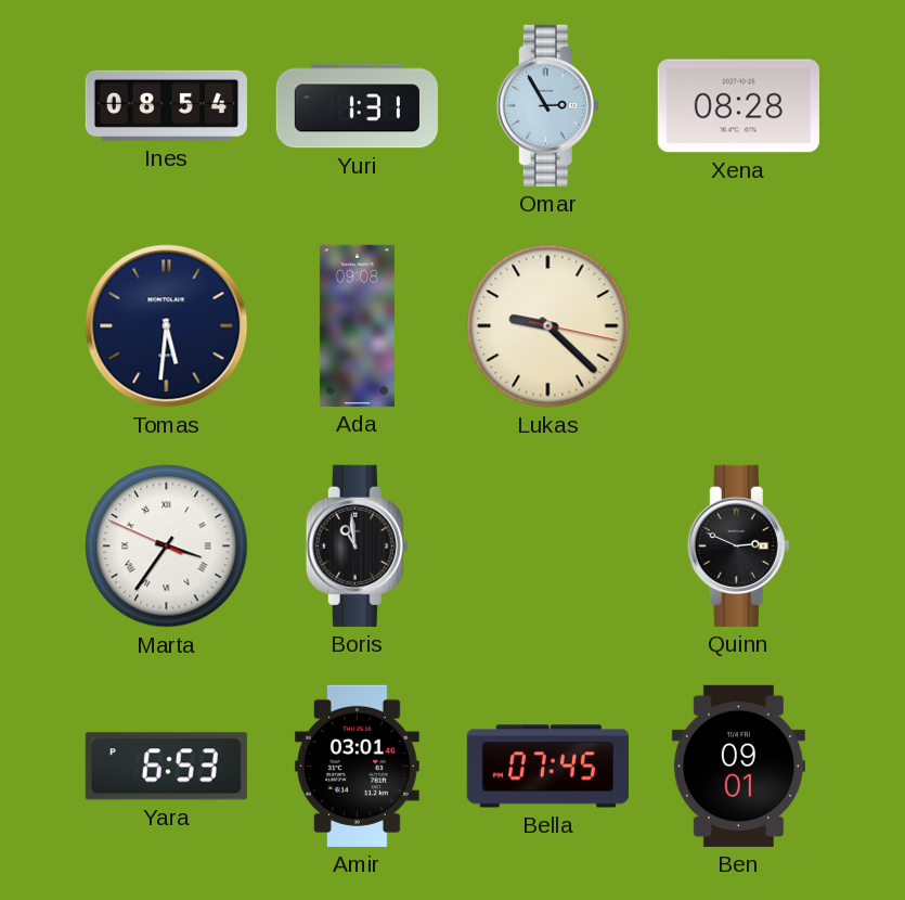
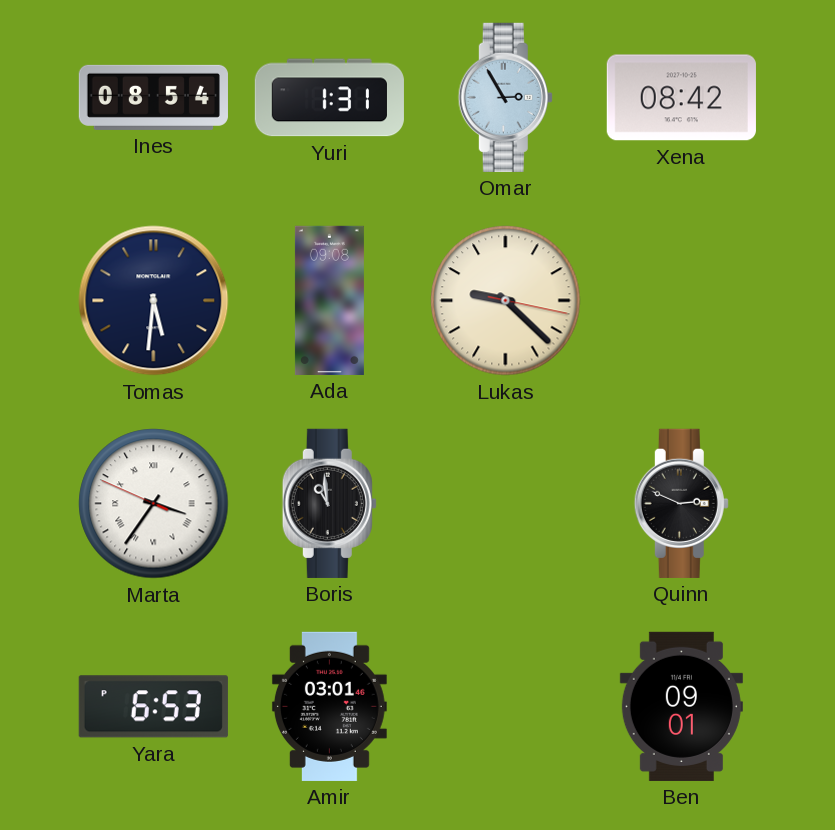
Xena: 08:28 -> 08:42
Bella: 07:45 -> none
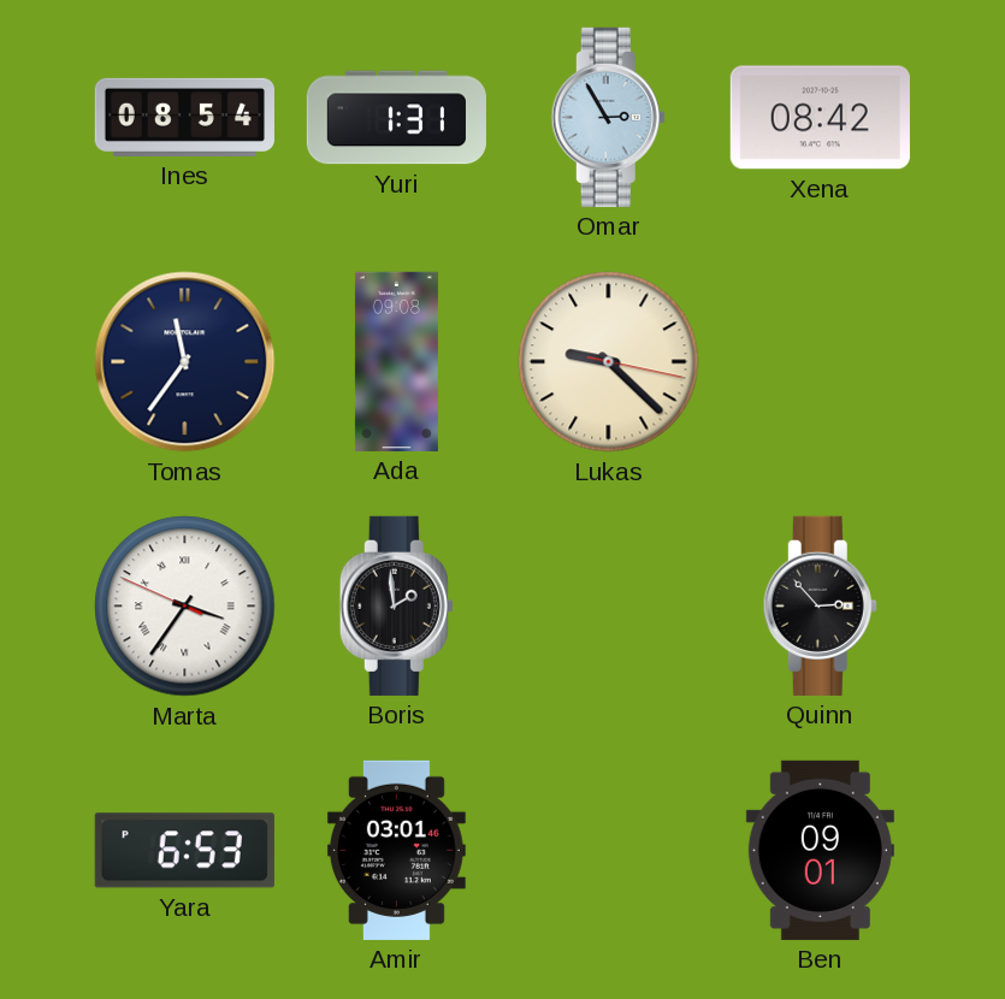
Tomas: 5:31 -> 11:36
Boris: 10:59 -> 1:59
Quinn: 2:49 -> 2:53
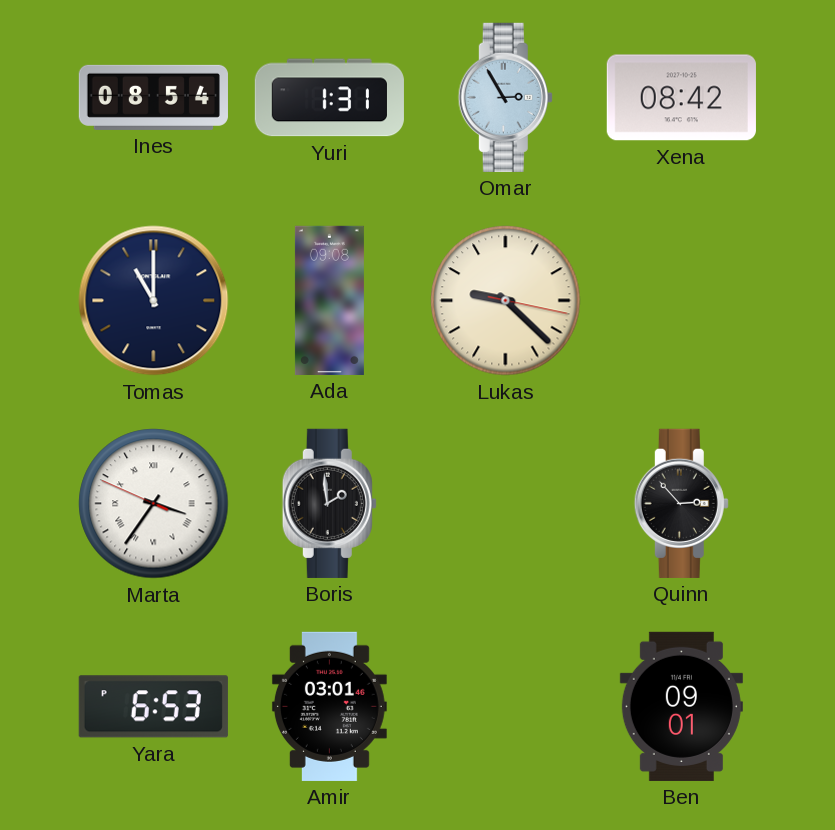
Tomas: 11:36 -> 11:00
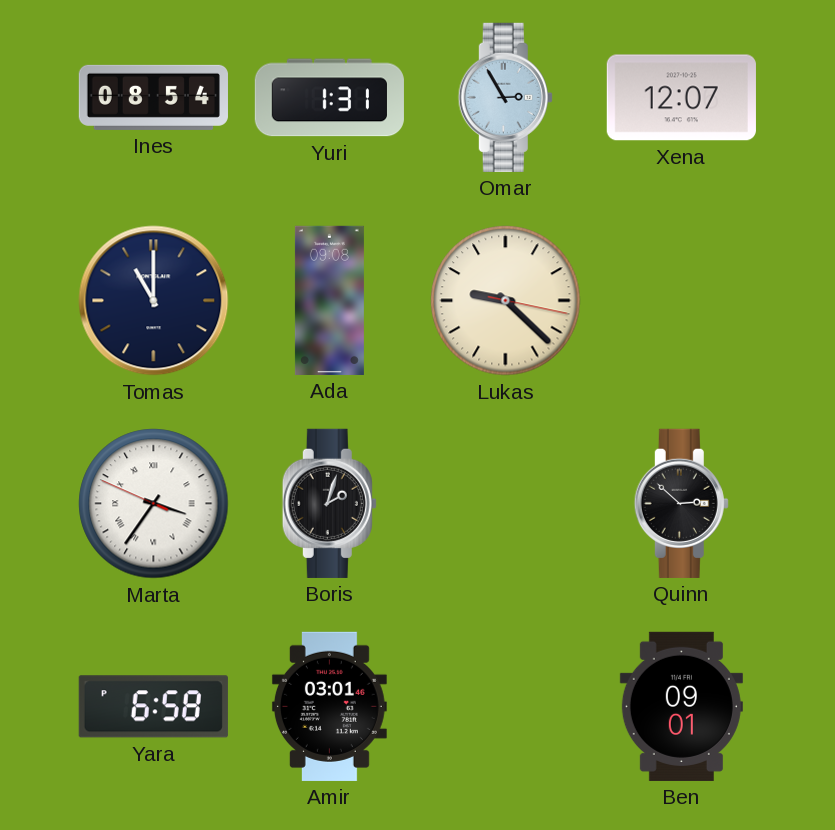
Xena: 08:42 -> 12:07
Boris: 1:59 -> 2:03
Quinn: 2:53 -> 2:52
Yara: 6:53 -> 6:58
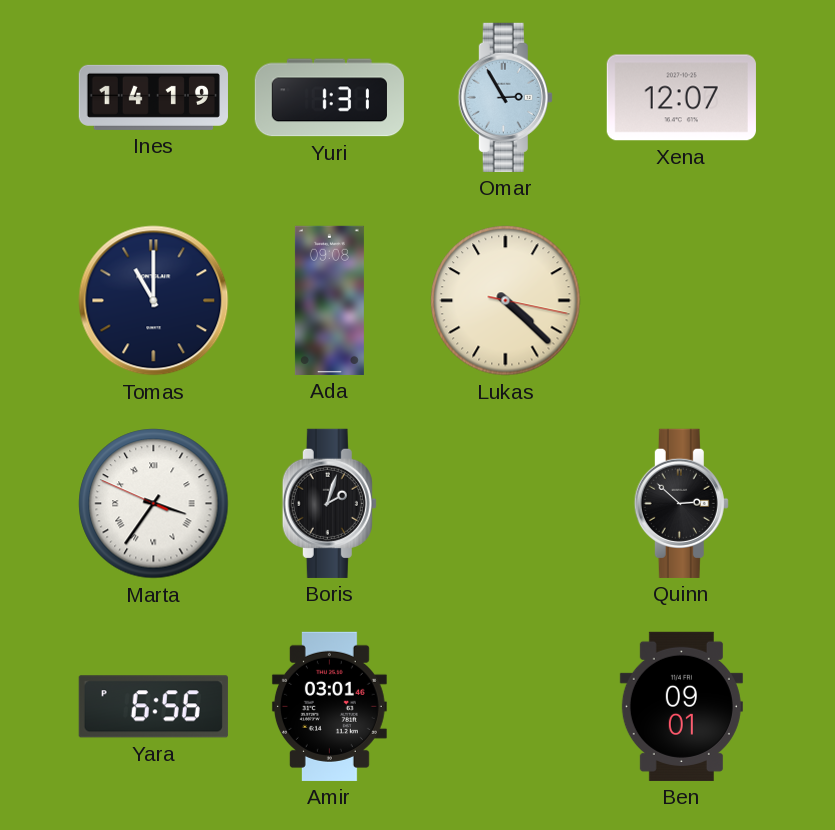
Ines: 08:54 -> 14:19
Lukas: 9:22 -> 4:22
Yara: 6:58 -> 6:56
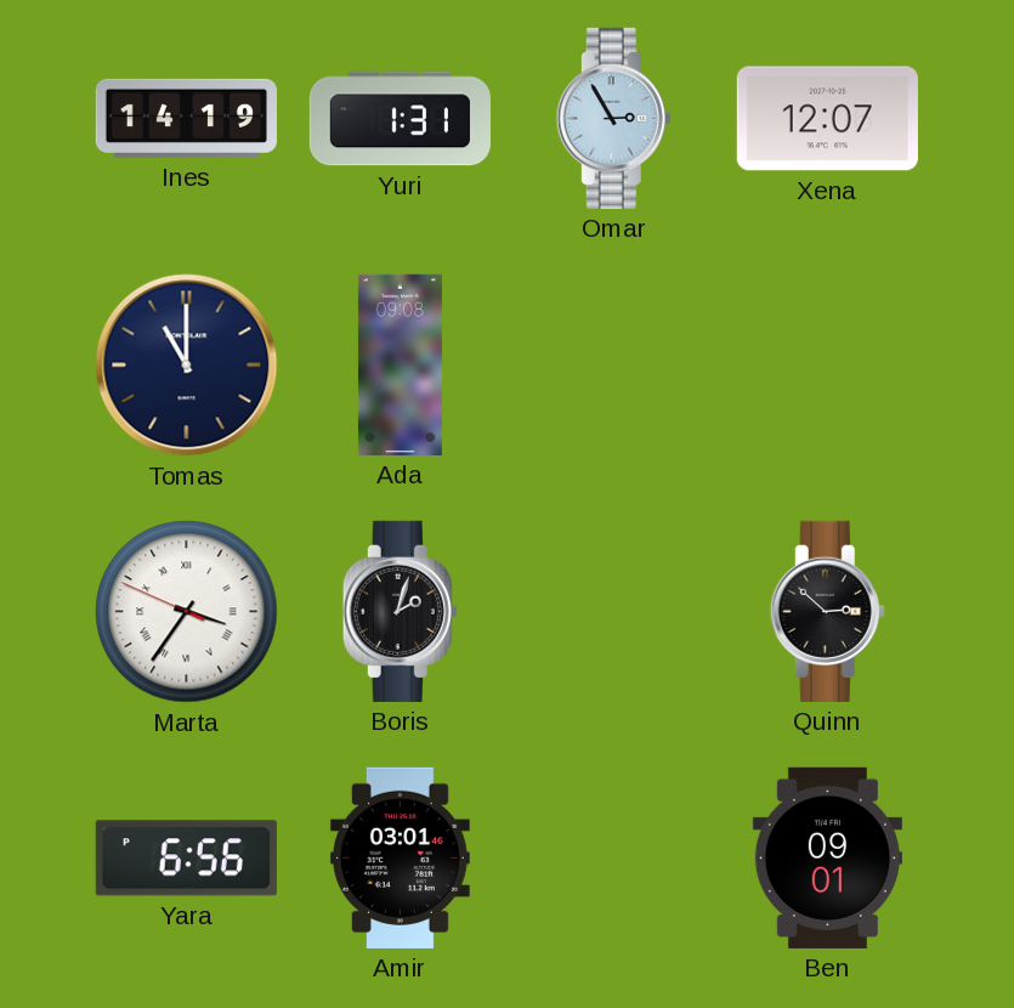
Lukas: 4:22 -> none
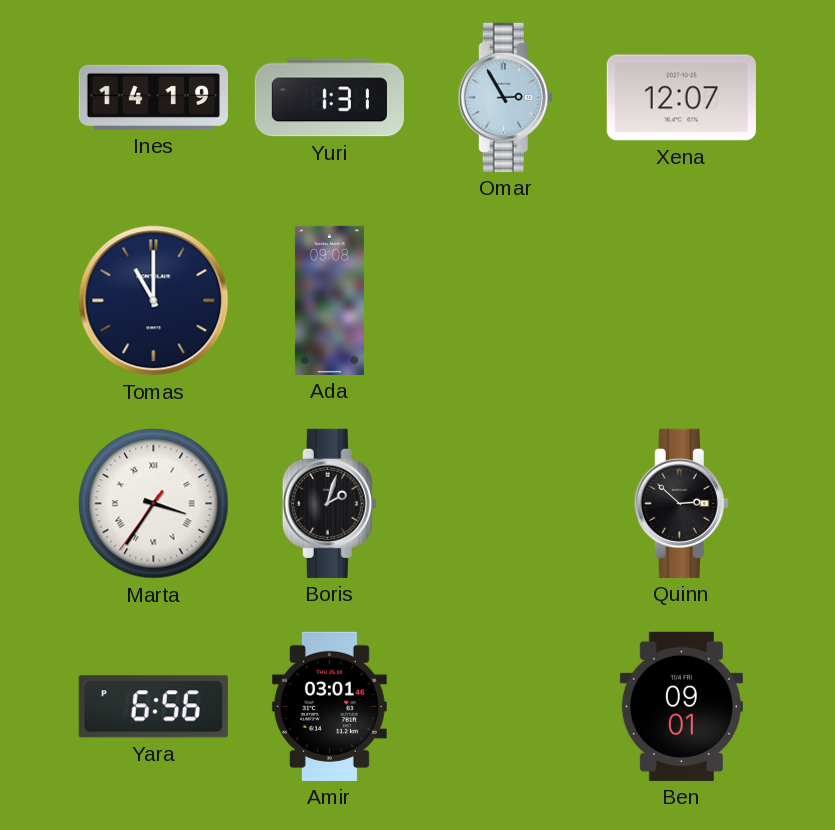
Marta: 3:35:49 -> 3:35:36
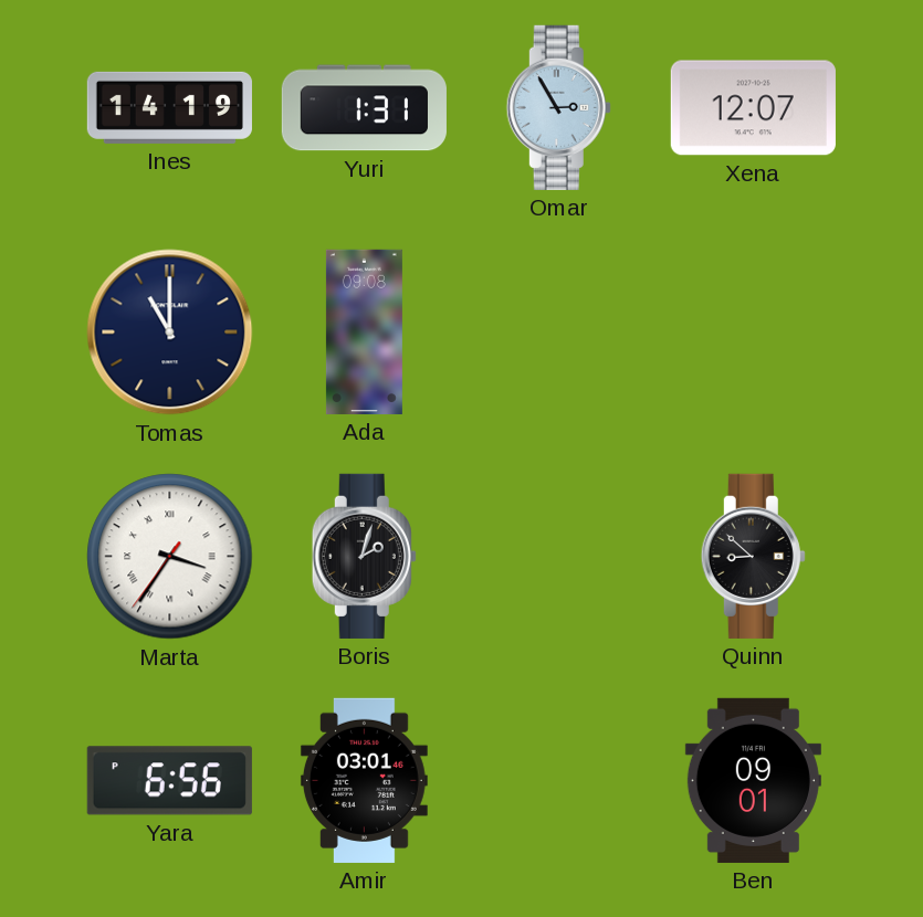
Quinn: 2:52 -> 8:52
